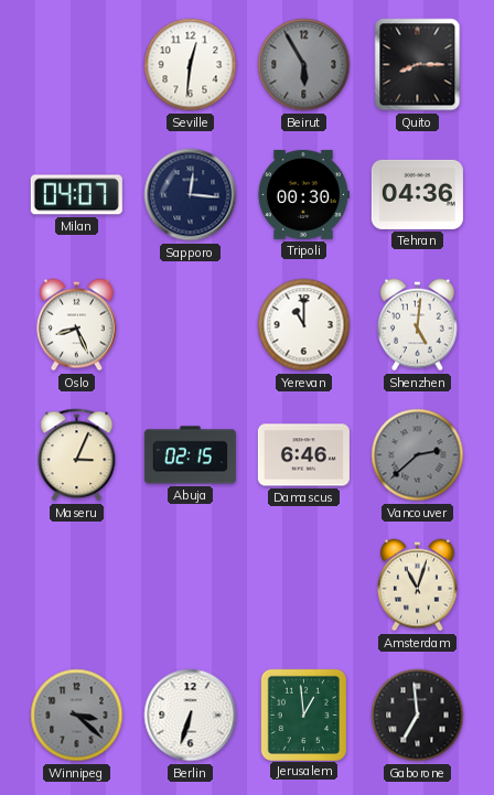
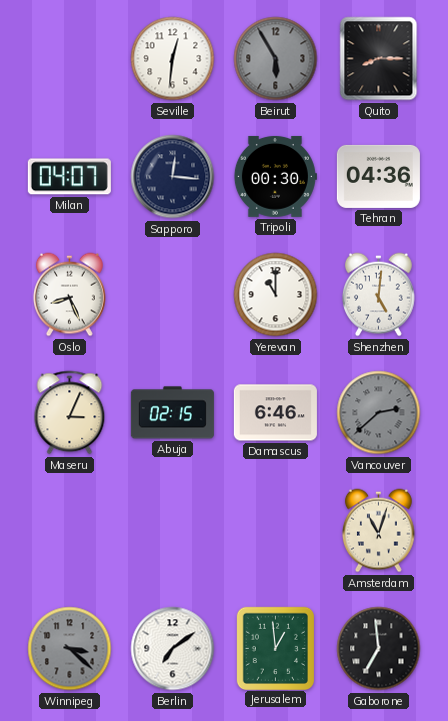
Berlin: 6:33 -> 7:09
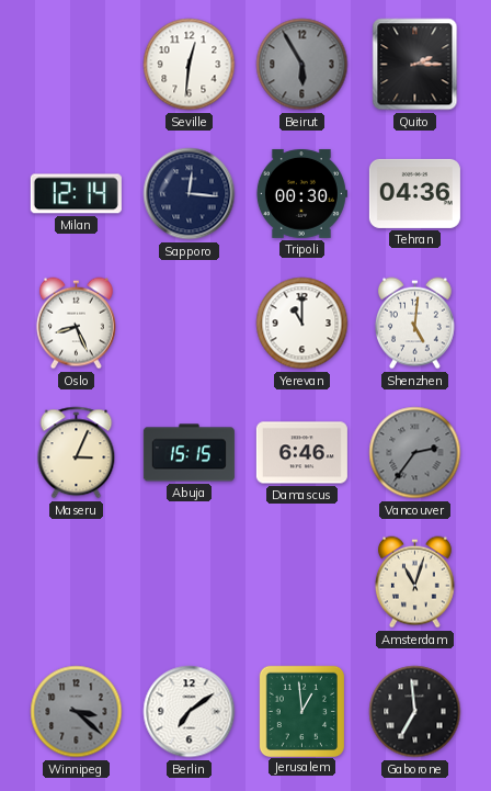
Quito: 8:15 -> 2:15
Milan: 04:07 -> 12:14
Abuja: 02:15 -> 15:15
Vancouver: 2:38 -> 2:36
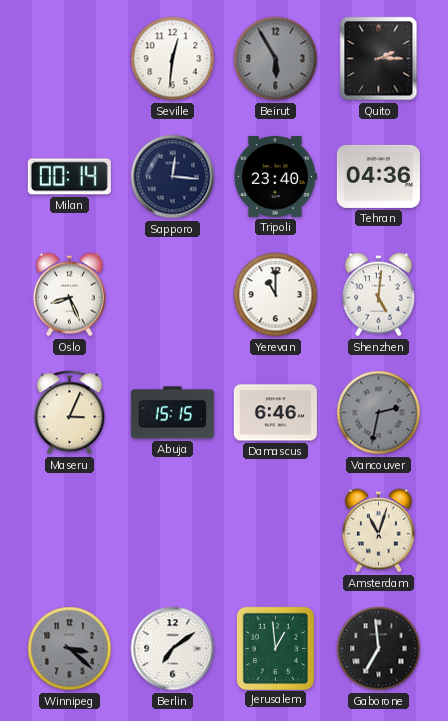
Milan: 12:14 -> 00:14
Tripoli: 00:30 -> 23:40
Vancouver: 2:36 -> 2:32
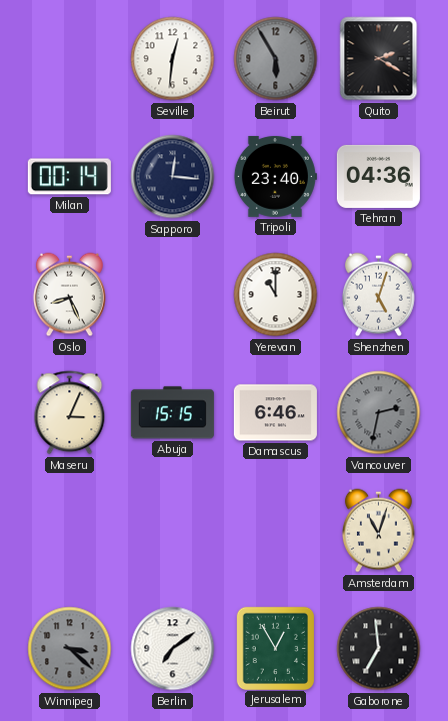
Quito: 2:15 -> 2:20
Shenzhen: 5:01 -> 5:03
Jerusalem: 12:59 -> 12:55
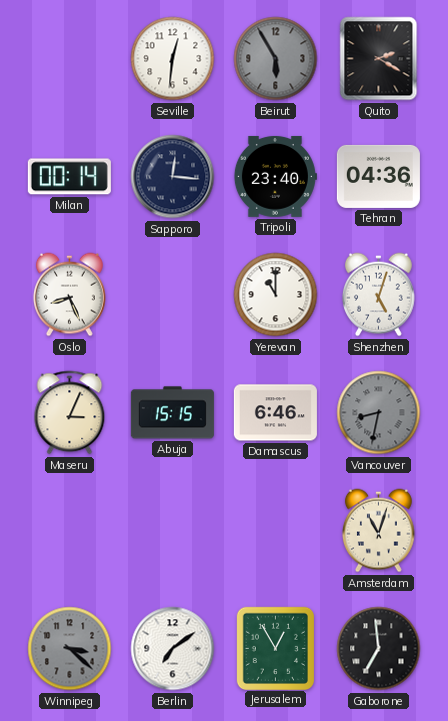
Vancouver: 2:32 -> 8:32
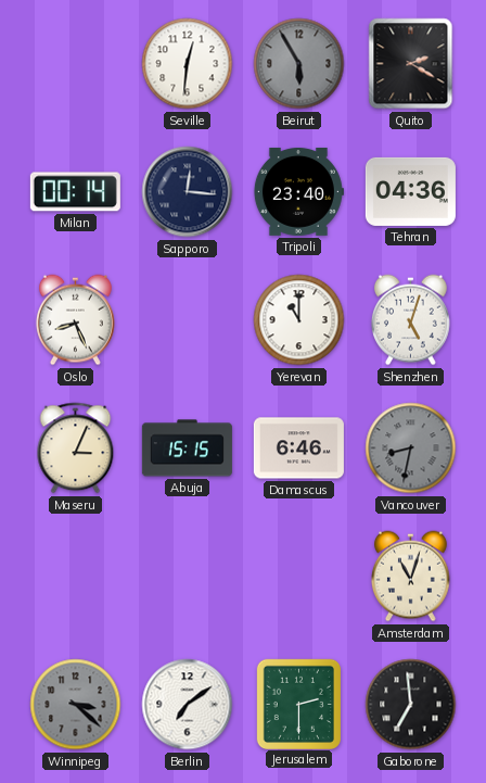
Jerusalem: 12:55 -> 2:30
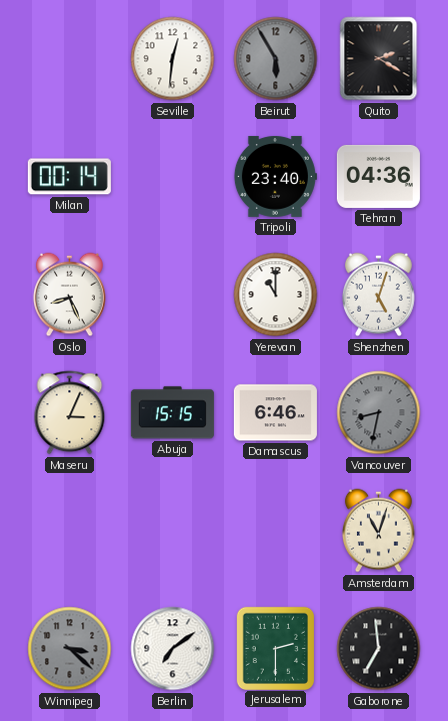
Sapporo: 12:16 -> none
